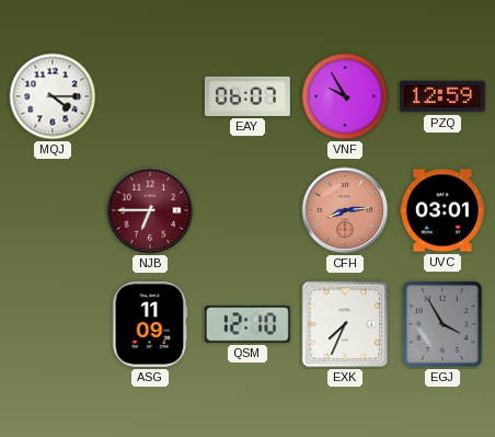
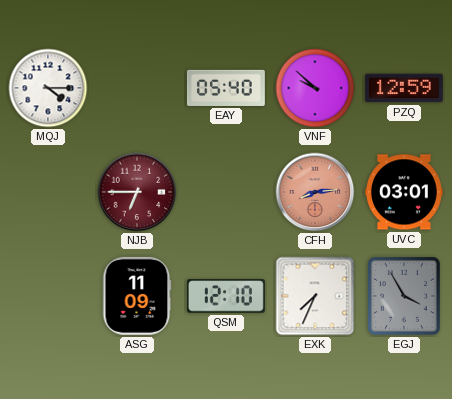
EAY: 06:07 -> 05:40
VNF: 9:55 -> 9:52
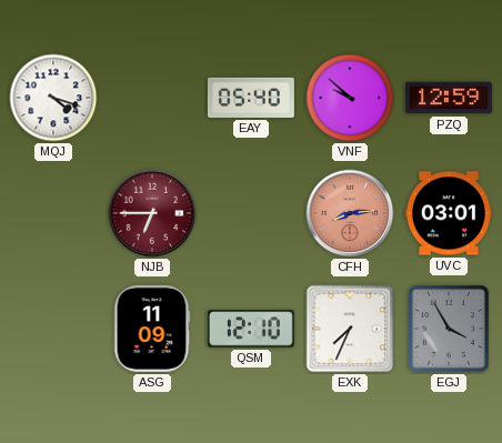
MQJ: 4:15 -> 4:18
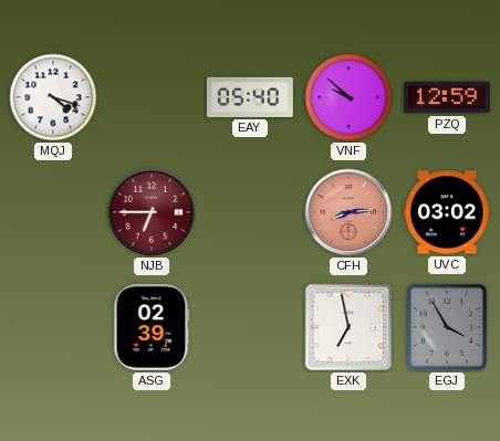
UVC: 03:01 -> 03:02
ASG: 11:09 -> 02:39
QSM: 12:10 -> none
EXK: 7:34 -> 6:58
